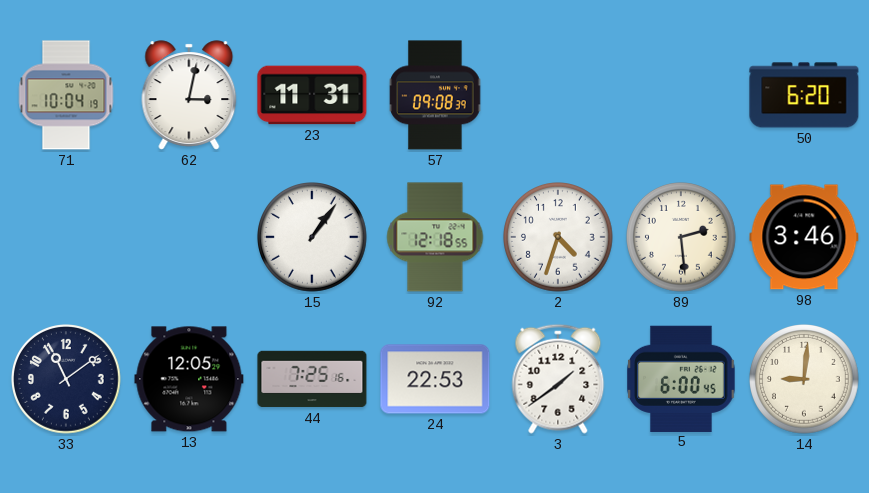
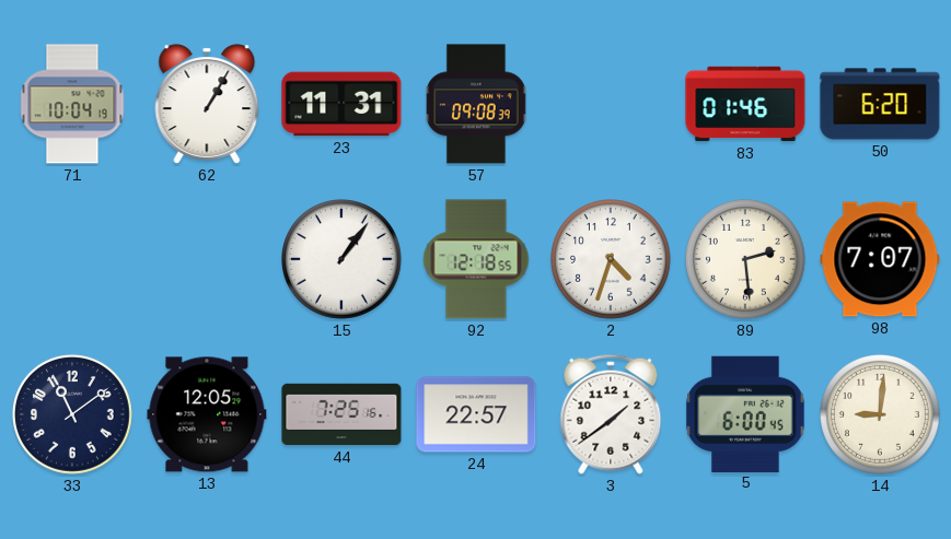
62: 3:02 -> 1:05
83: none -> 01:46
98: 3:46 -> 7:07
24: 22:53 -> 22:57
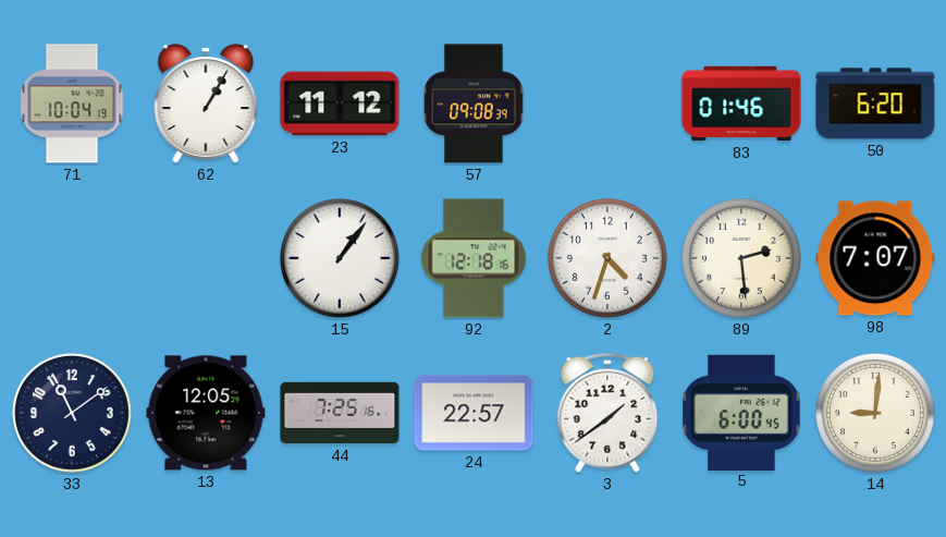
23: 11:31 -> 11:12
92: 12:18:55 -> 12:18:16
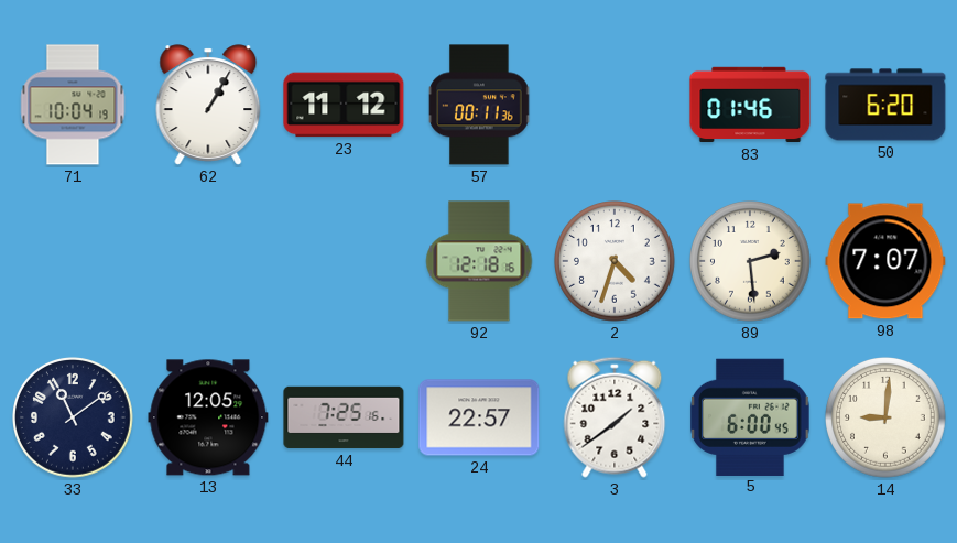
57: 09:08 -> 00:11
15: 1:06 -> none
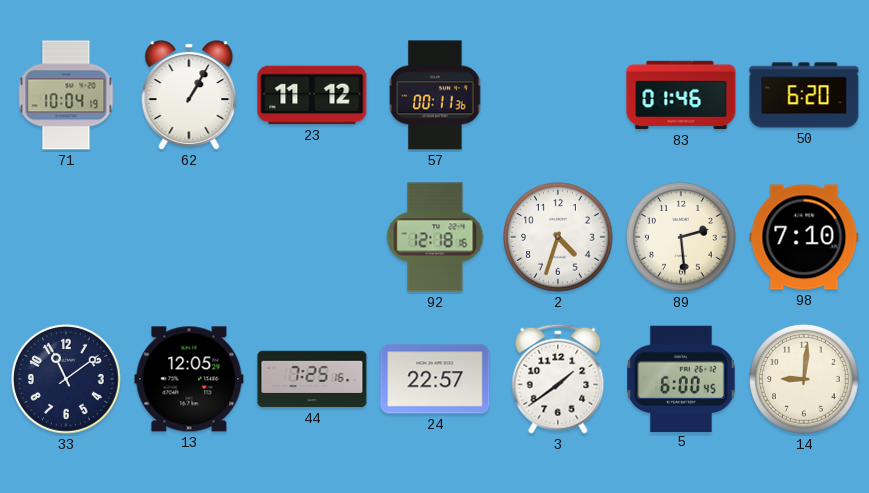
98: 7:07 -> 7:10
